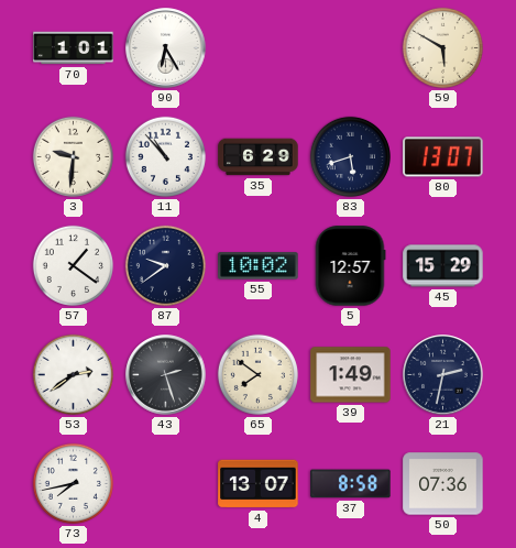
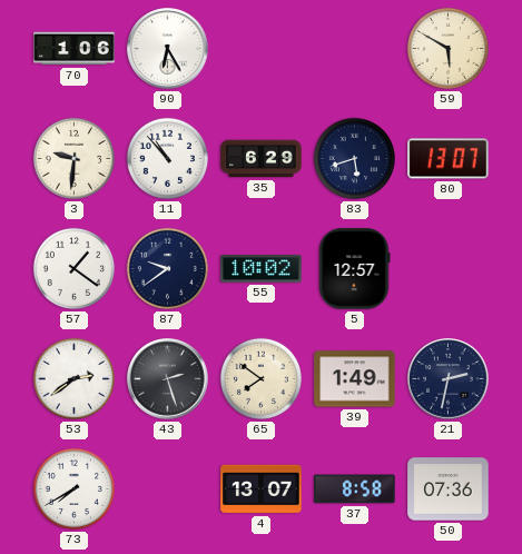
70: 1:01 -> 1:06
45: 15:29 -> none
73: 7:43 -> 7:40
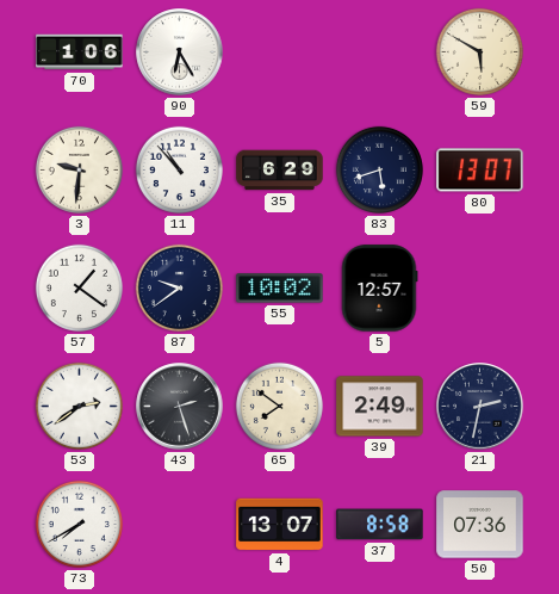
39: 1:49 -> 2:49
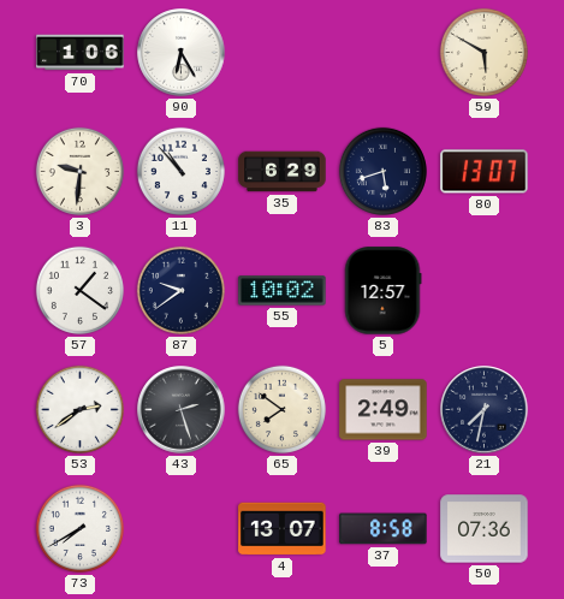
21: 2:32 -> 7:32
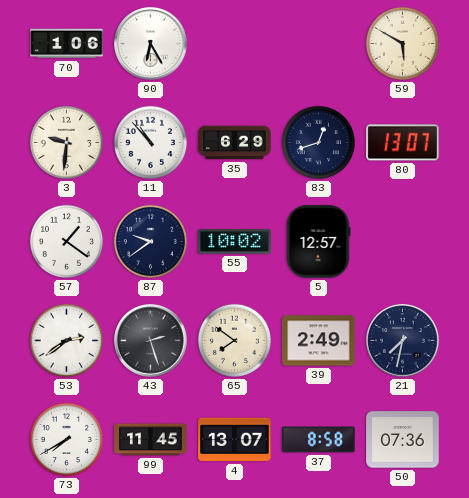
83: 5:42 -> 12:42
99: none -> 11:45
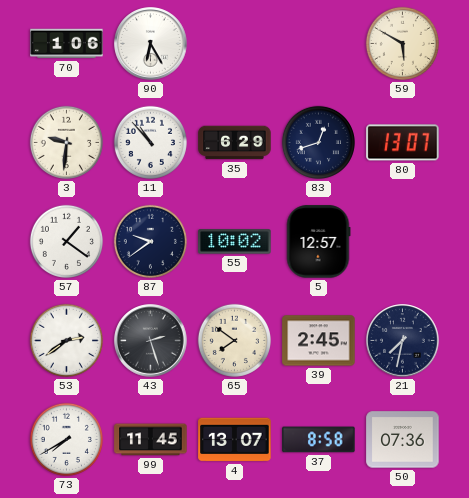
39: 2:49 -> 2:45
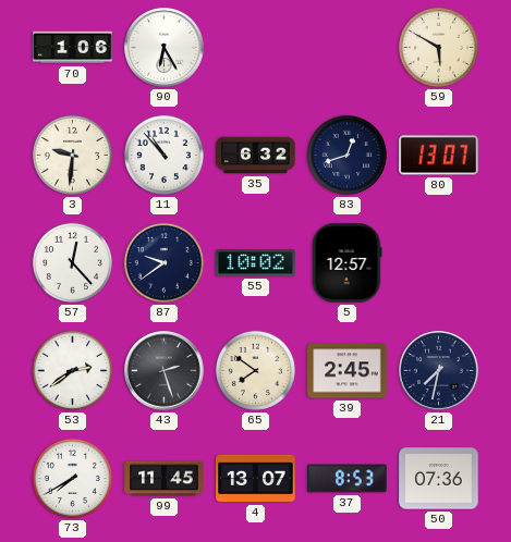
35: 6:29 -> 6:32
57: 1:21 -> 12:23
37: 8:58 -> 8:53
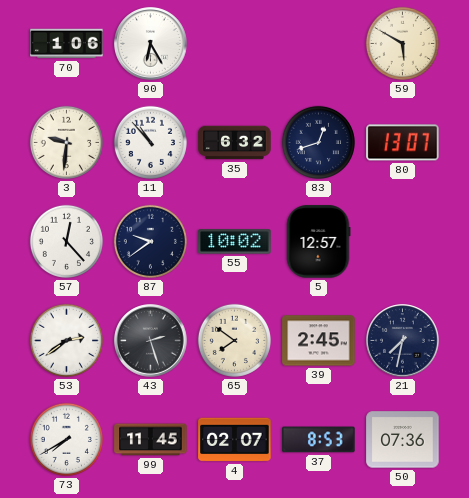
4: 13:07 -> 02:07
